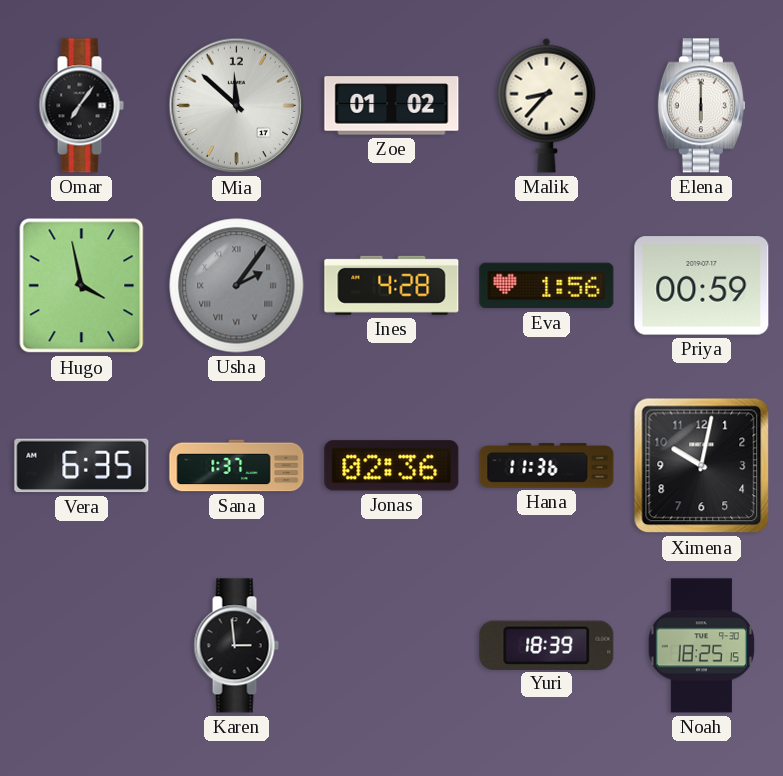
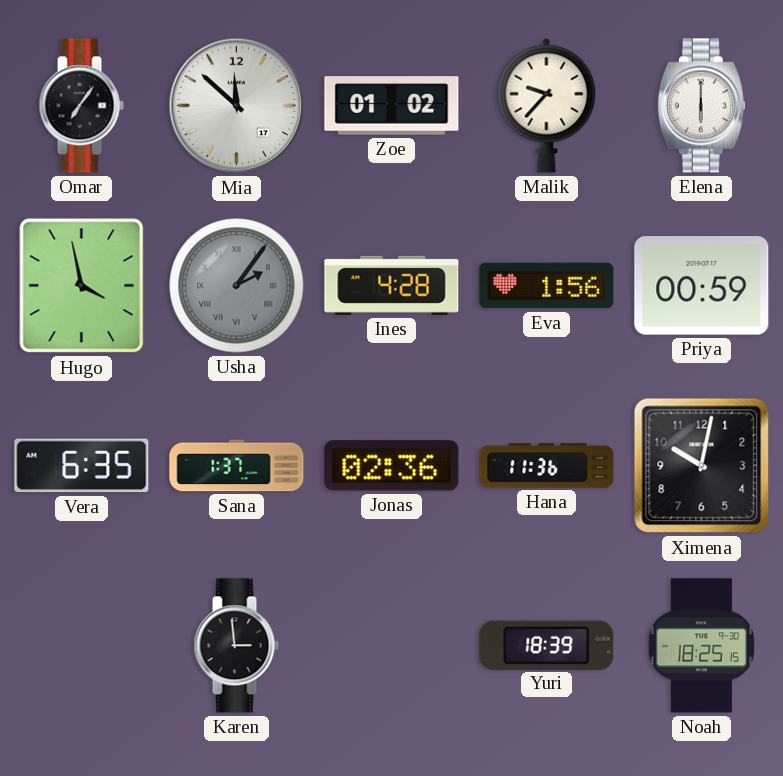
Malik: 8:37 -> 9:37
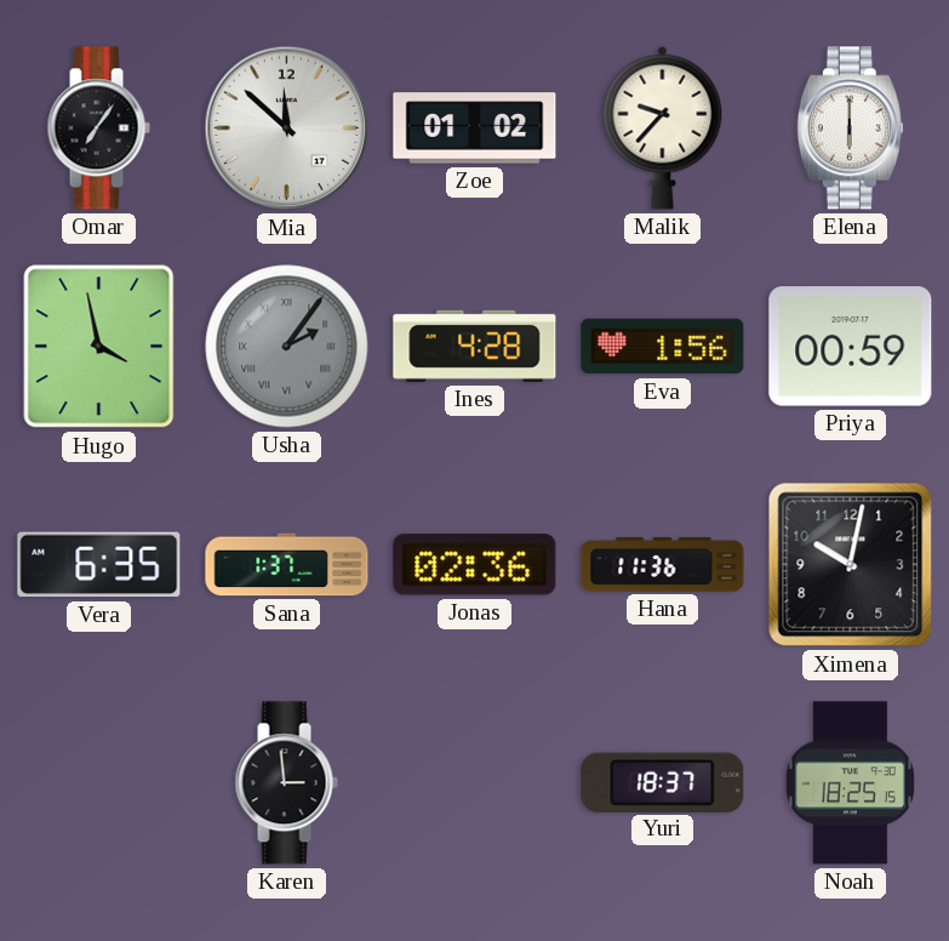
Yuri: 18:39 -> 18:37
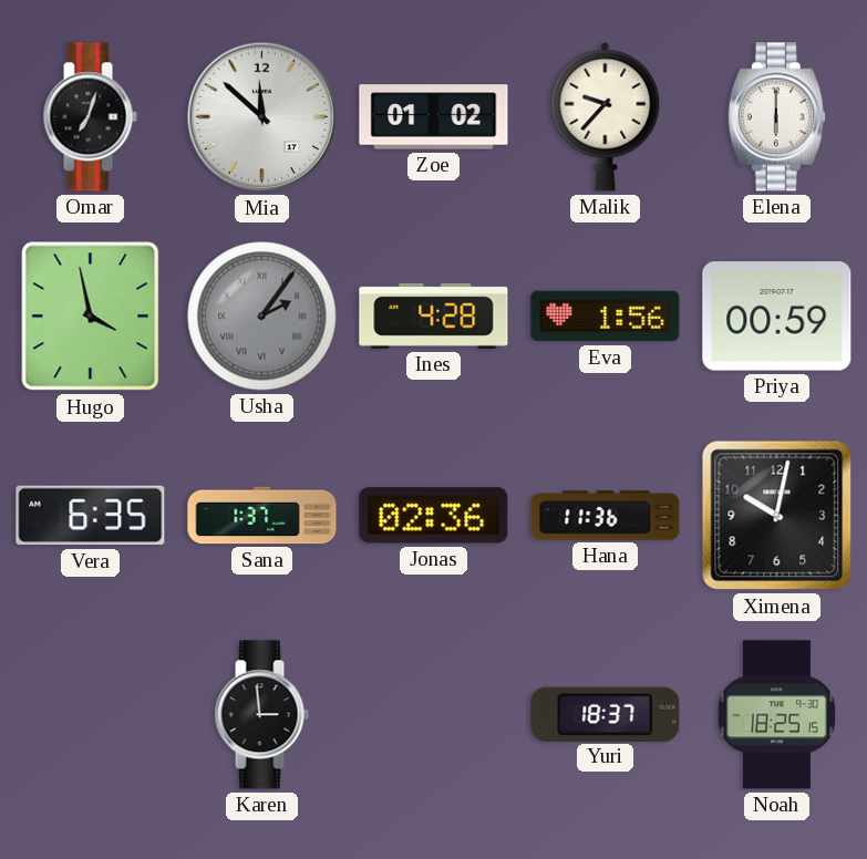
Omar: 7:06 -> 7:03
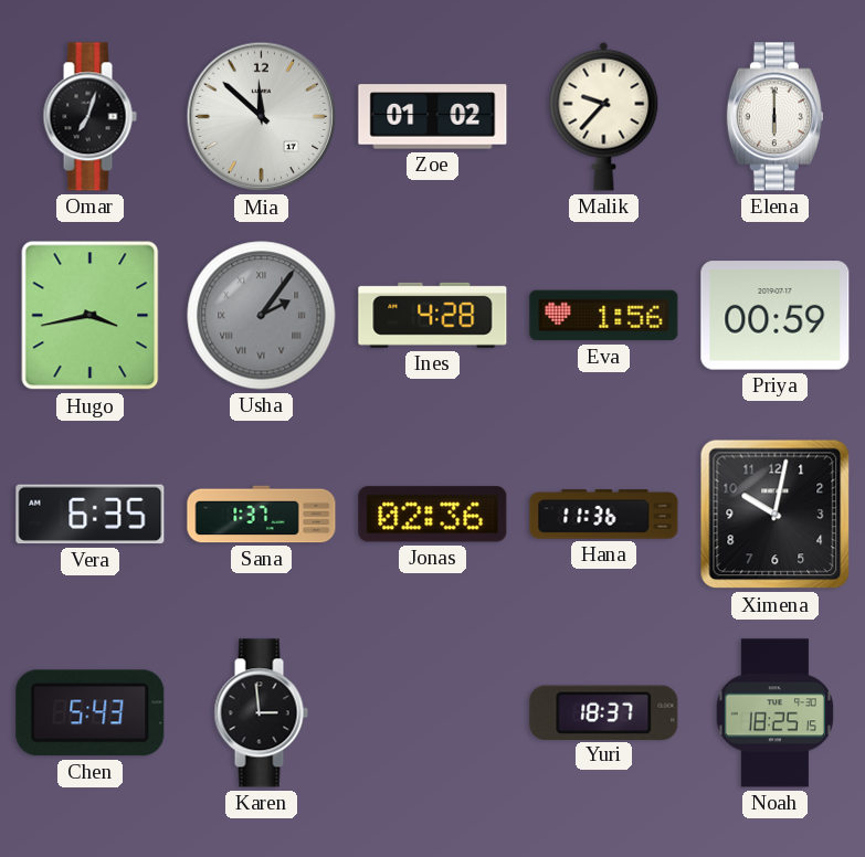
Hugo: 3:58 -> 3:43
Chen: none -> 5:43
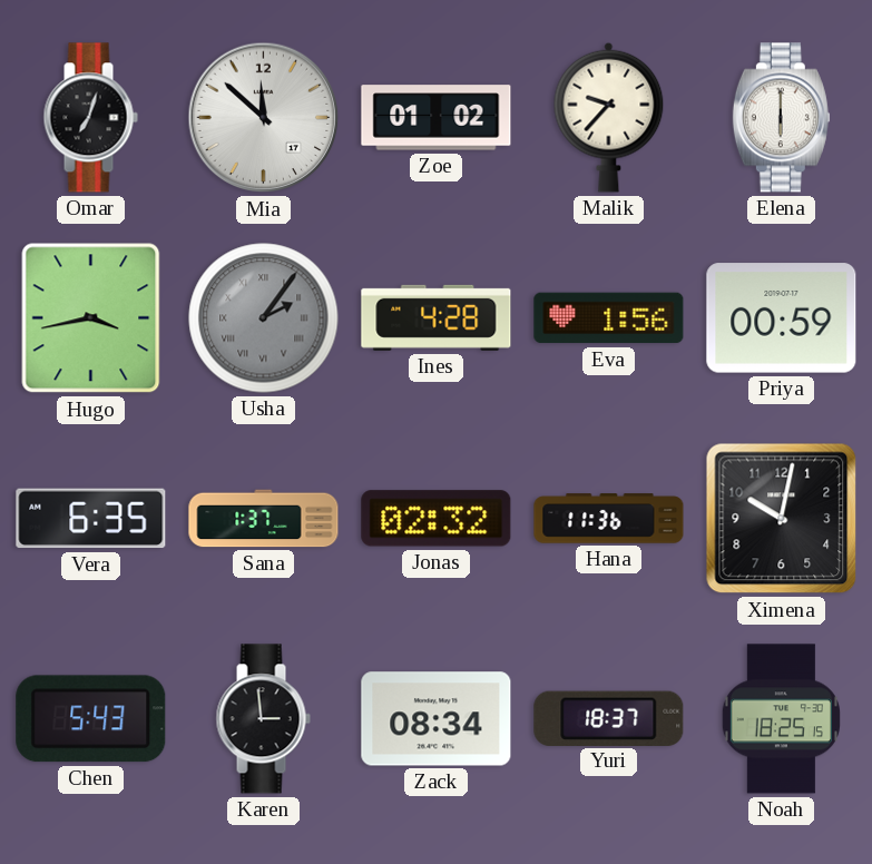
Jonas: 02:36 -> 02:32
Zack: none -> 08:34
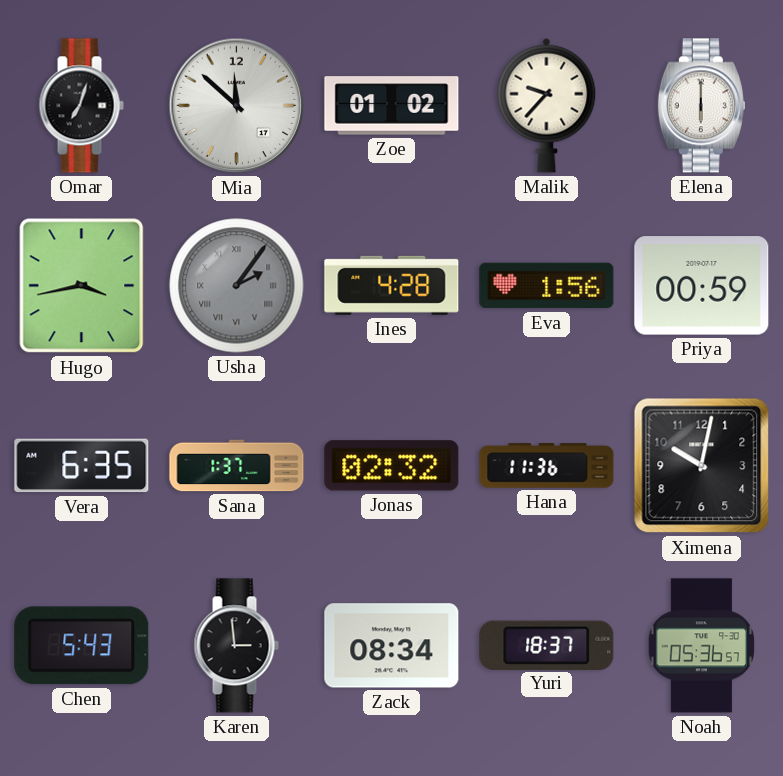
Noah: 18:25 -> 05:36
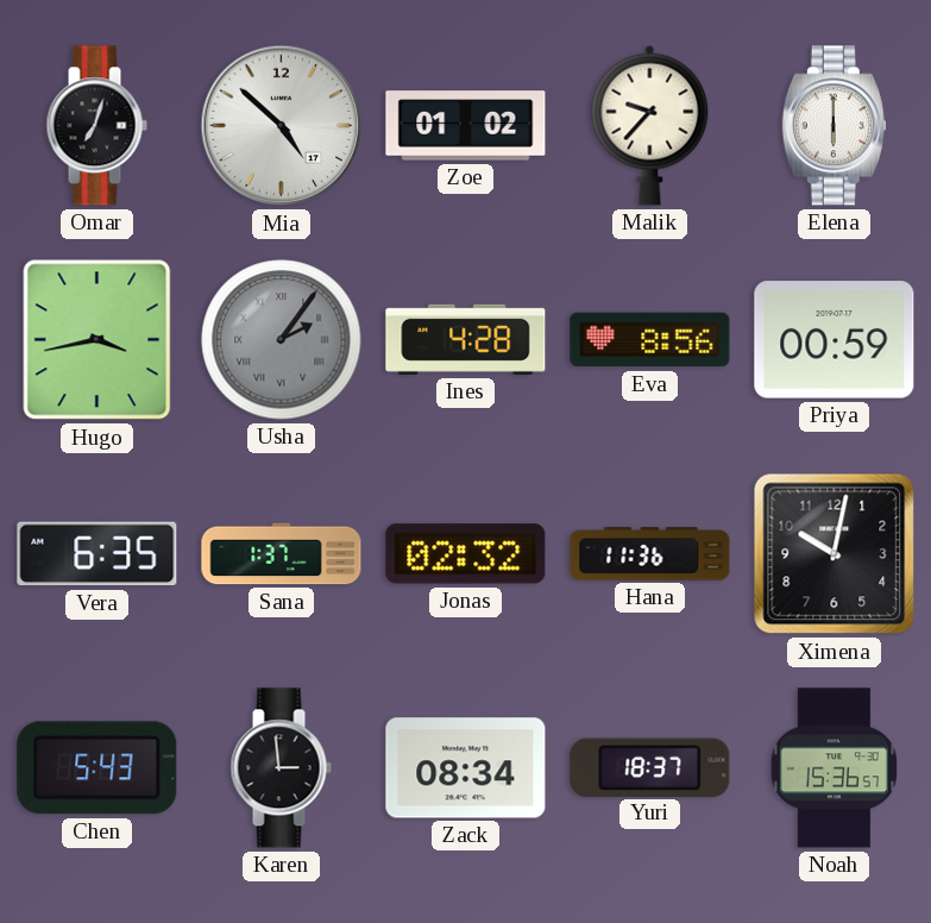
Mia: 11:52 -> 4:52
Eva: 1:56 -> 8:56
Noah: 05:36 -> 15:36
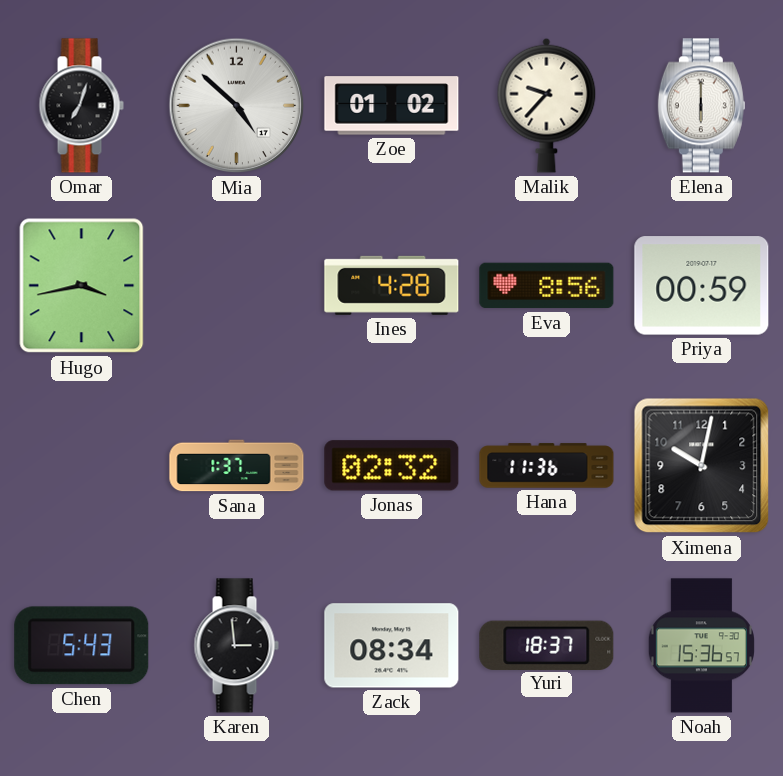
Usha: 2:06 -> none
Vera: 6:35 -> none
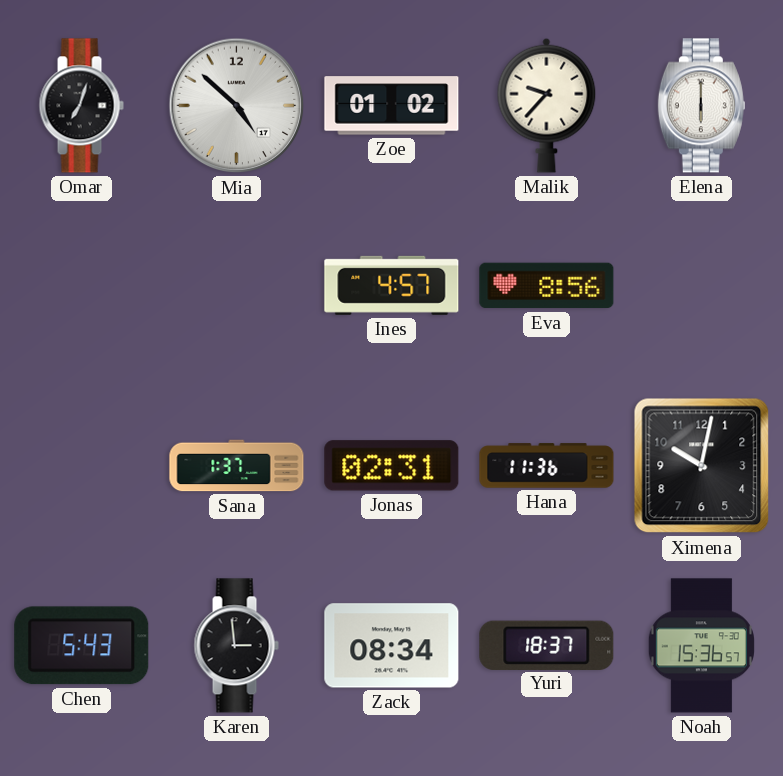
Hugo: 3:43 -> none
Ines: 4:28 -> 4:57
Priya: 00:59 -> none
Jonas: 02:32 -> 02:31
